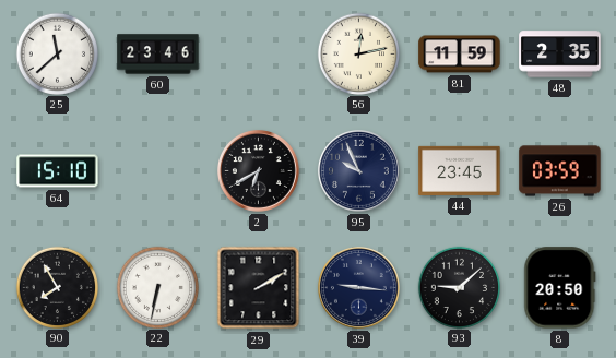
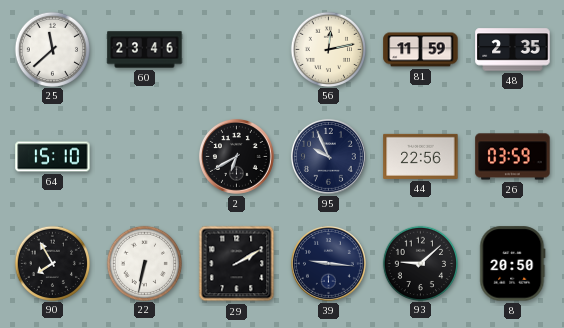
44: 23:45 -> 22:56
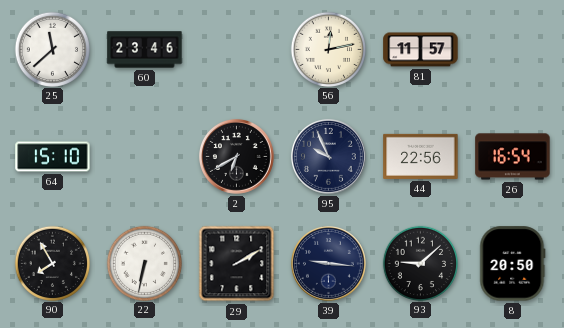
81: 11:59 -> 11:57
48: 2:35 -> none
26: 03:59 -> 16:54
